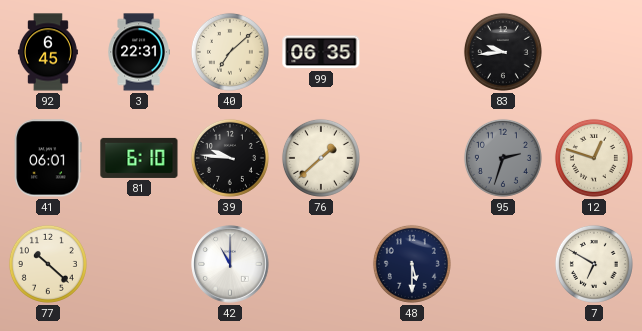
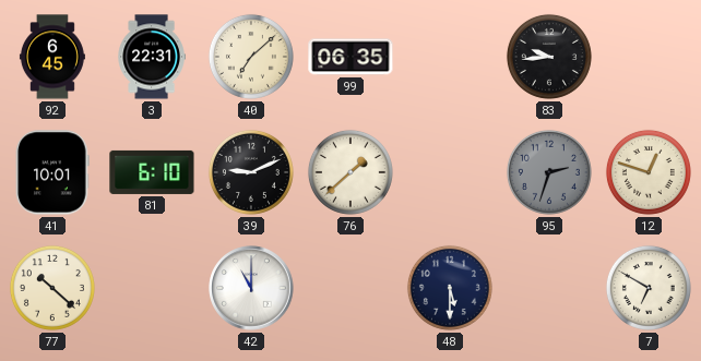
41: 06:01 -> 10:01
39: 9:46 -> 9:11
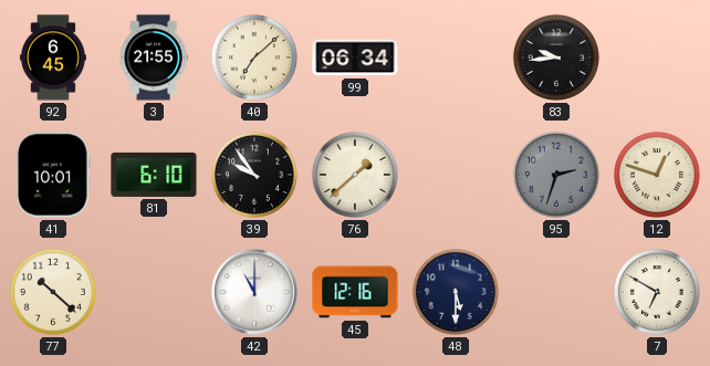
3: 22:31 -> 21:55
99: 06:35 -> 06:34
39: 9:11 -> 9:54
45: none -> 12:16
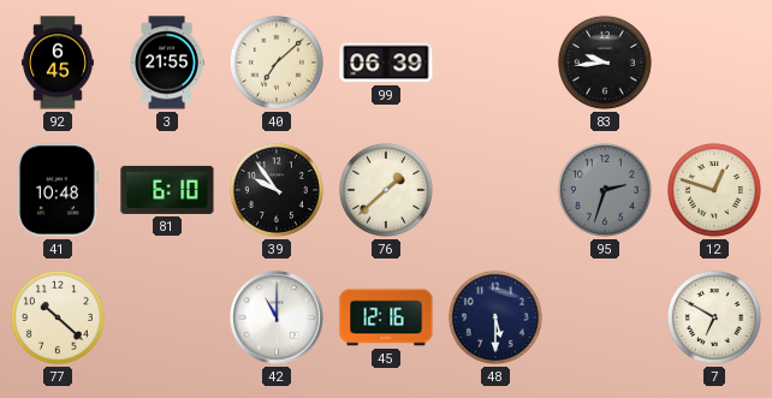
99: 06:34 -> 06:39
41: 10:01 -> 10:48
